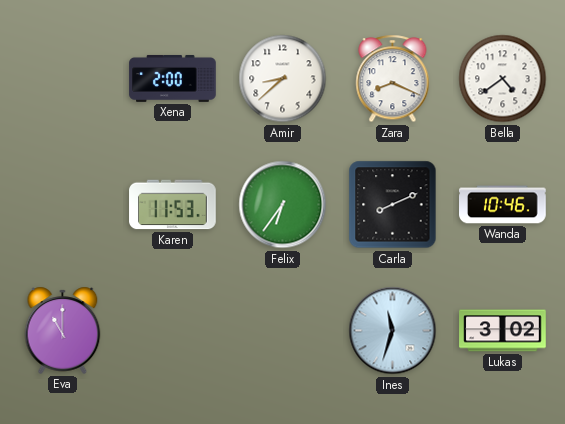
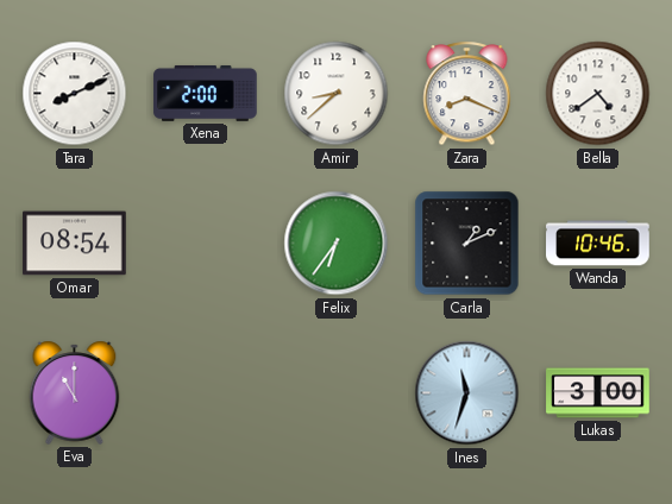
Tara: none -> 8:11
Omar: none -> 08:54
Karen: 11:53 -> none
Carla: 8:11 -> 1:11
Lukas: 3:02 -> 3:00
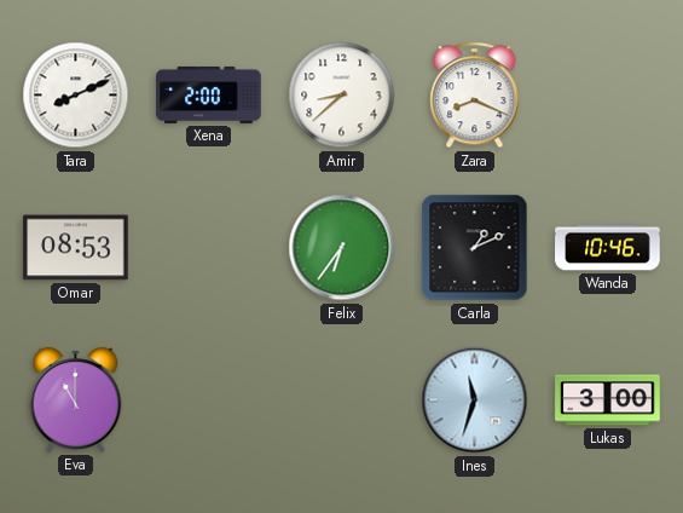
Bella: 4:39 -> none
Omar: 08:54 -> 08:53
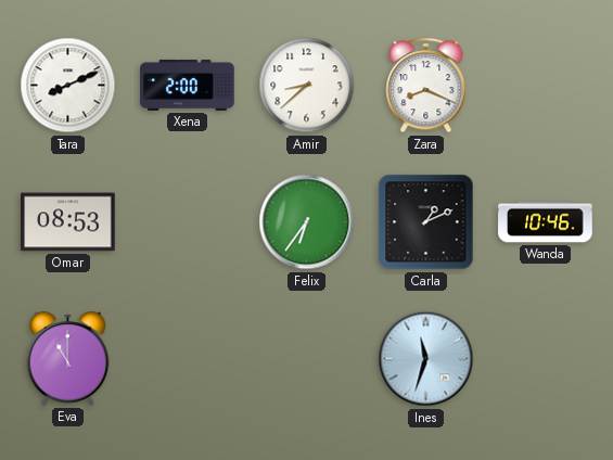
Lukas: 3:00 -> none
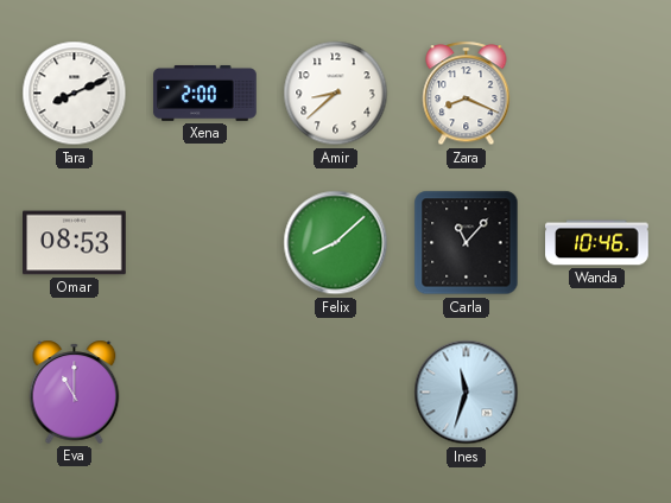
Felix: 6:36 -> 8:08
Carla: 1:11 -> 11:07
